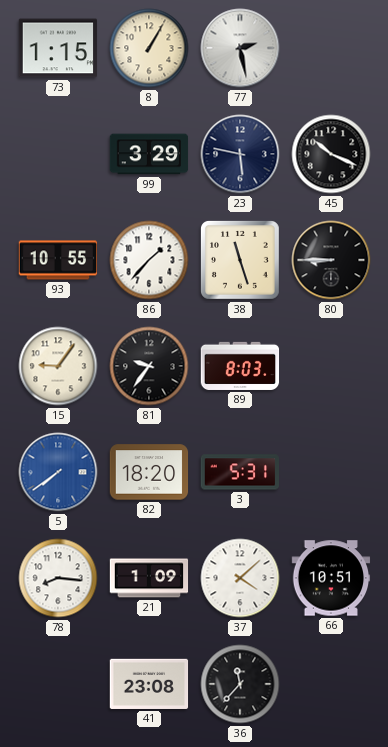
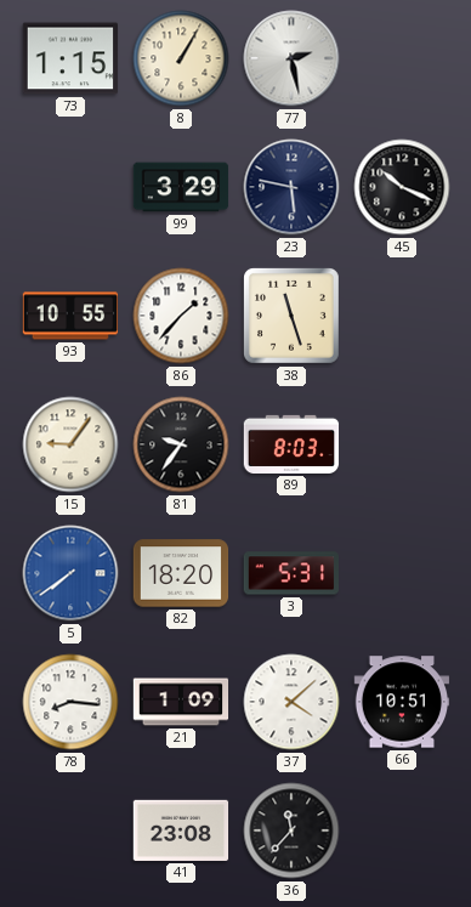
80: 8:45 -> none
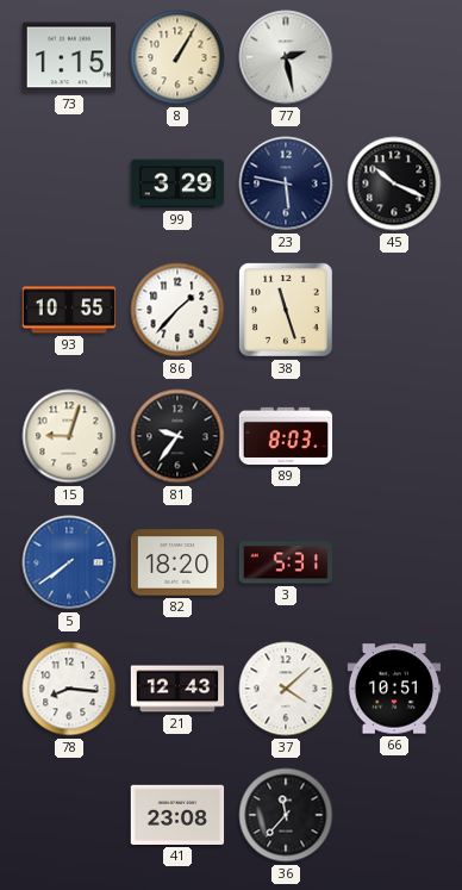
15: 9:06 -> 9:03
21: 1:09 -> 12:43
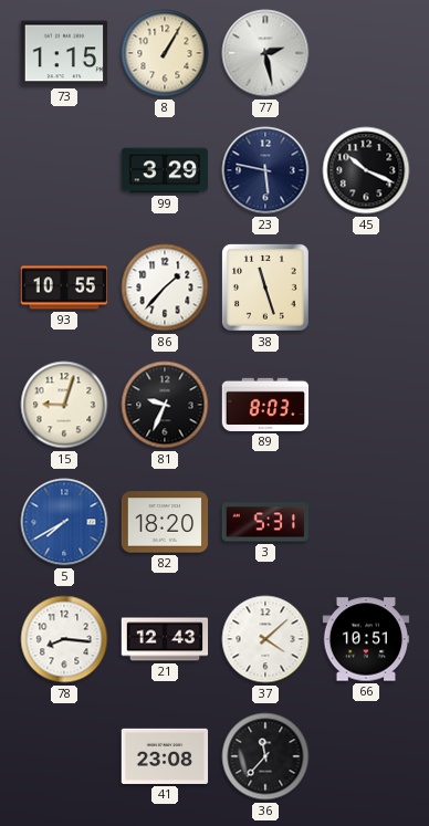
81: 9:36 -> 9:34
5: 7:39 -> 7:40
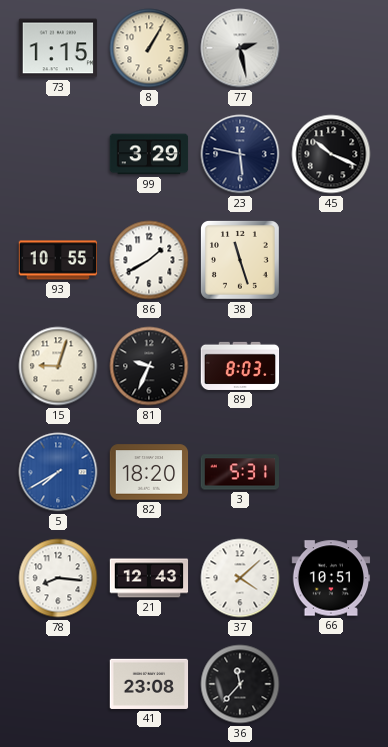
86: 1:37 -> 1:40
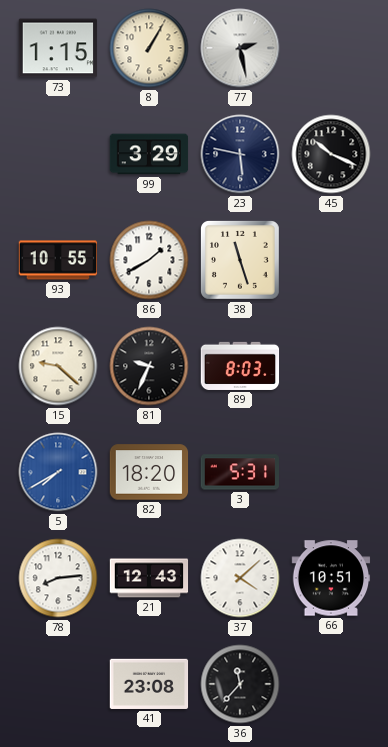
15: 9:03 -> 9:22
78: 8:16 -> 8:14
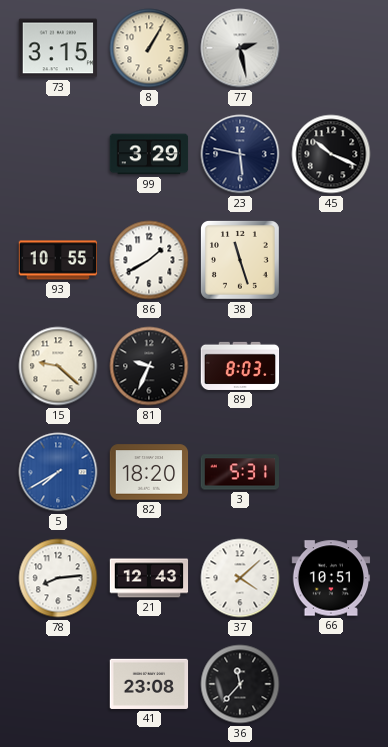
73: 1:15 -> 3:15
